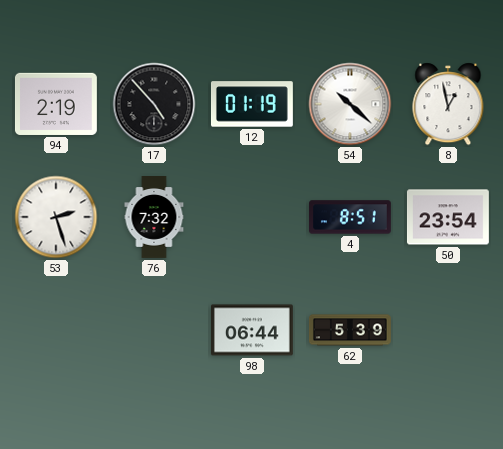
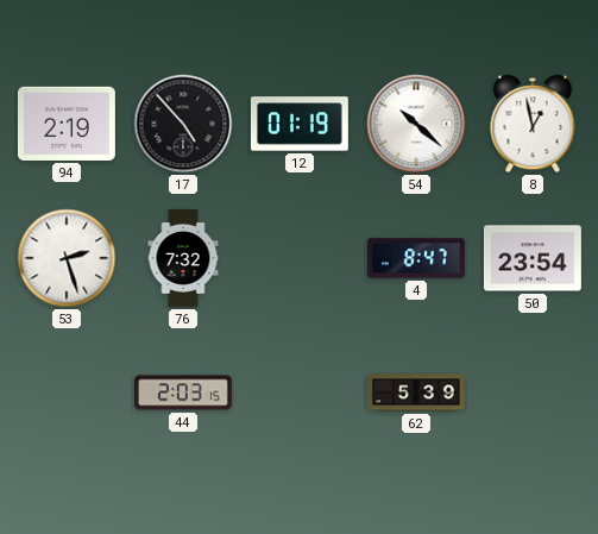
4: 8:51 -> 8:47
44: none -> 2:03
98: 06:44 -> none
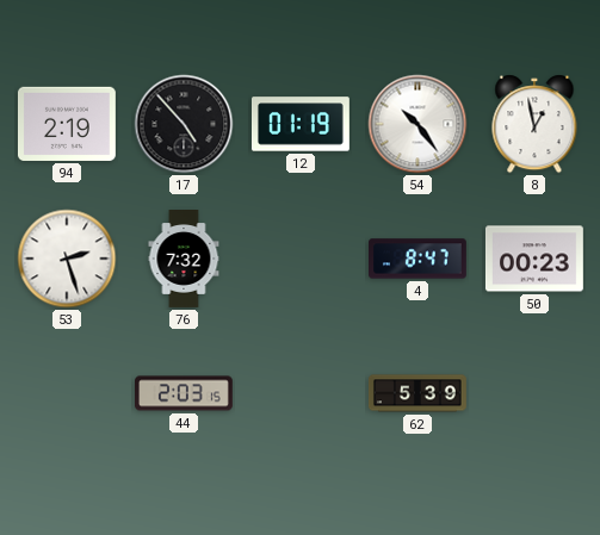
54: 10:22 -> 10:24
50: 23:54 -> 00:23
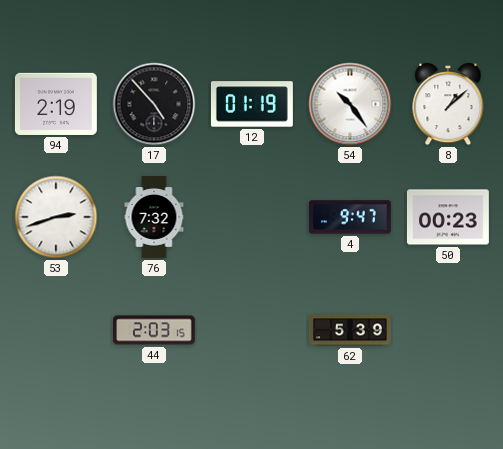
8: 12:58 -> 1:08
53: 2:27 -> 2:42
4: 8:47 -> 9:47
